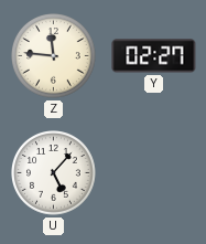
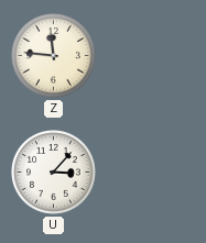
Y: 02:27 -> none
U: 5:07 -> 3:07
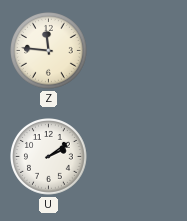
U: 3:07 -> 2:09
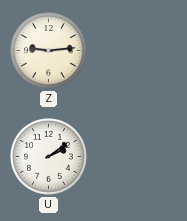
Z: 11:46 -> 9:14
